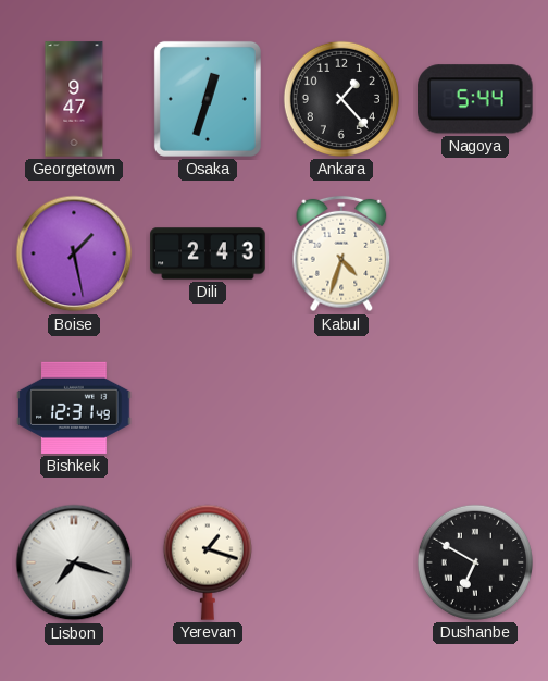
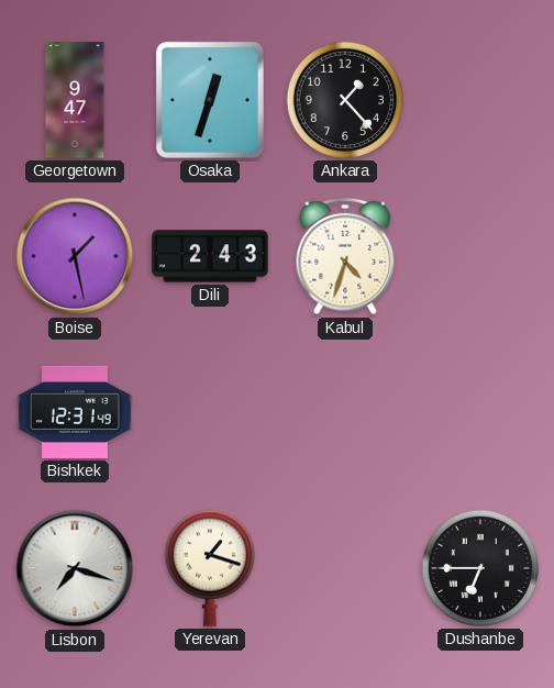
Nagoya: 5:44 -> none
Dushanbe: 6:50 -> 6:45
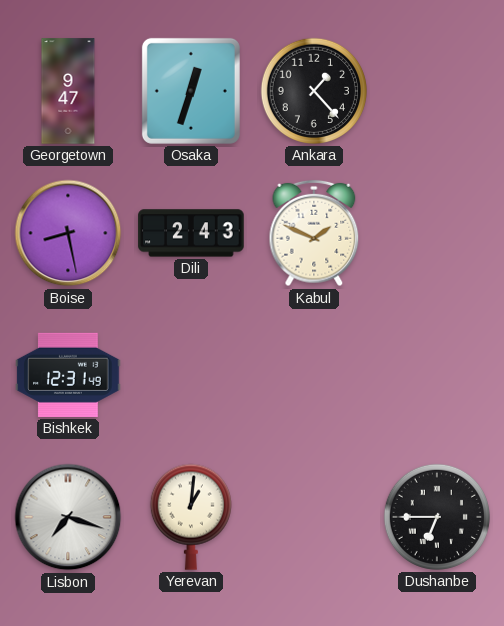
Boise: 1:28 -> 8:28
Kabul: 4:33 -> 1:49
Yerevan: 1:18 -> 1:01
